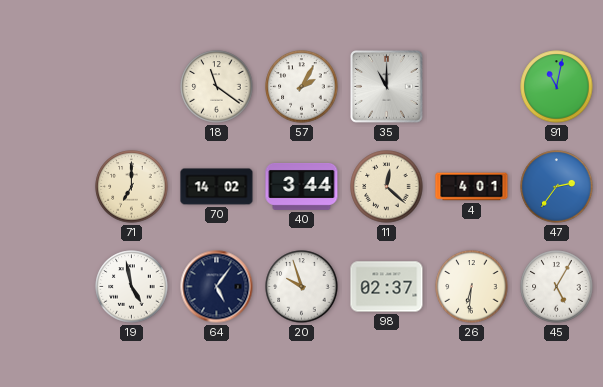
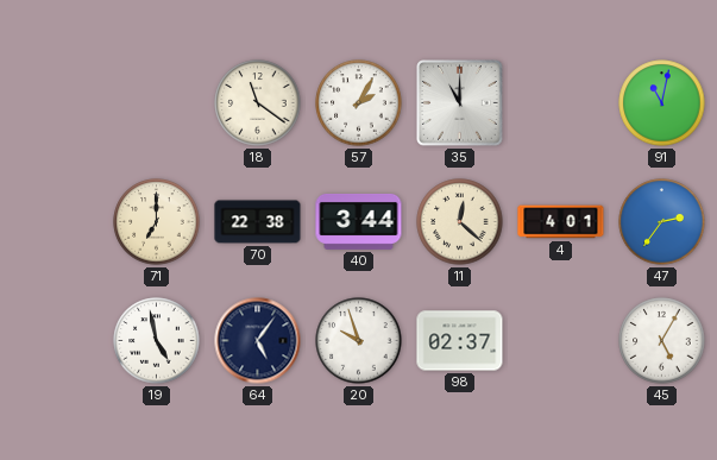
70: 14:02 -> 22:38
26: 6:31 -> none
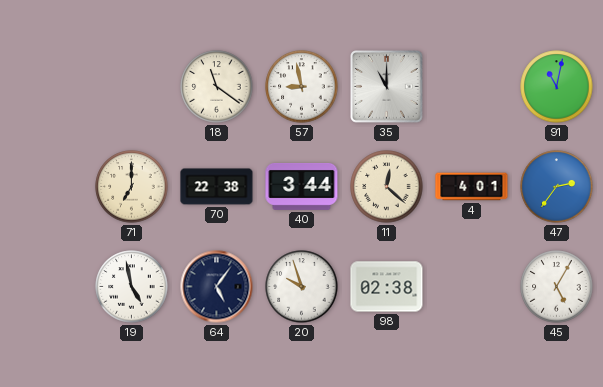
57: 2:05 -> 8:58
98: 02:37 -> 02:38
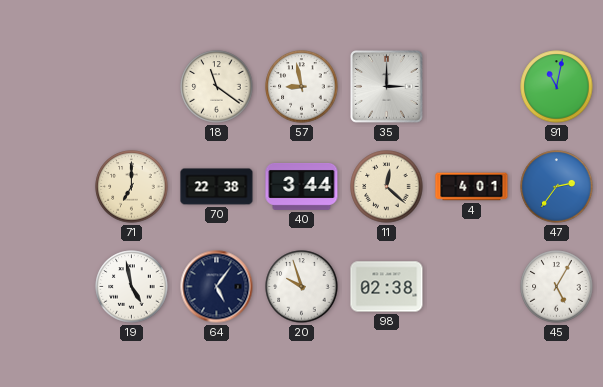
35: 11:00 -> 3:00
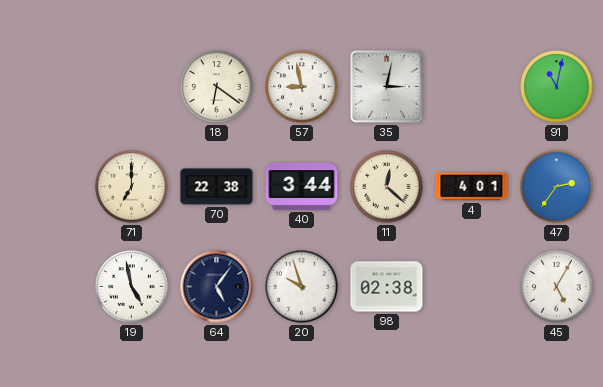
18: 11:21 -> 6:21
35: 3:00 -> 3:02
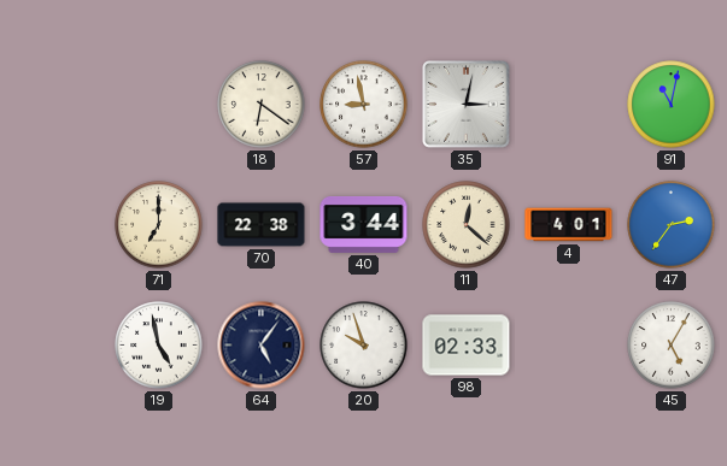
98: 02:38 -> 02:33
